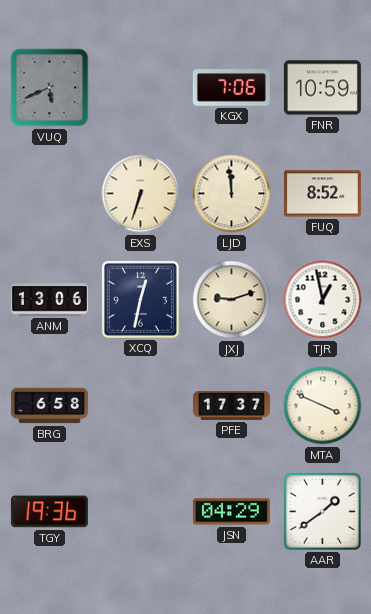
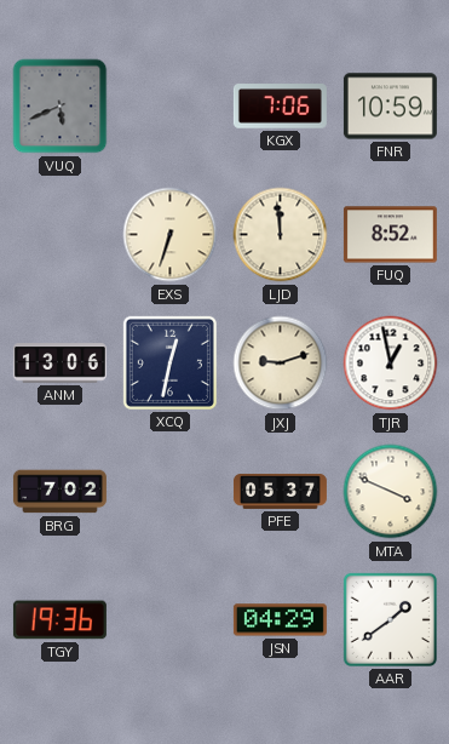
BRG: 6:58 -> 7:02
PFE: 17:37 -> 05:37
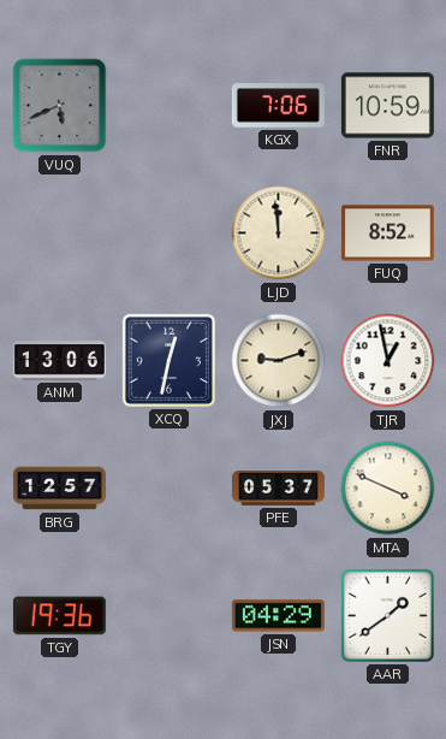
EXS: 6:33 -> none
BRG: 7:02 -> 12:57
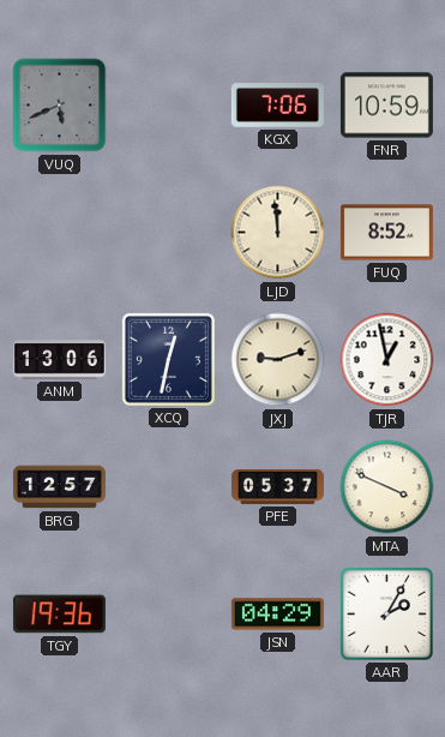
AAR: 1:39 -> 2:05
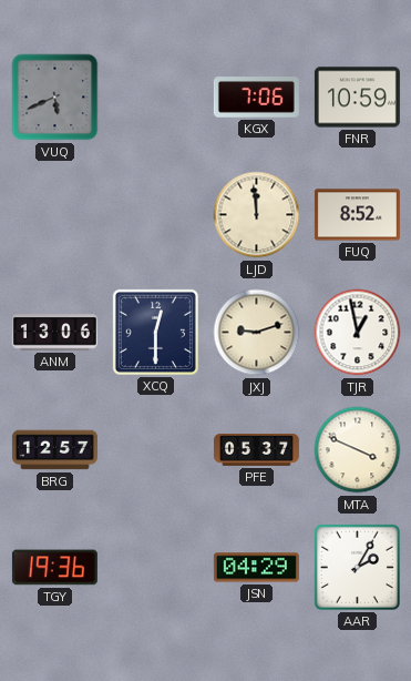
XCQ: 12:32 -> 12:30
